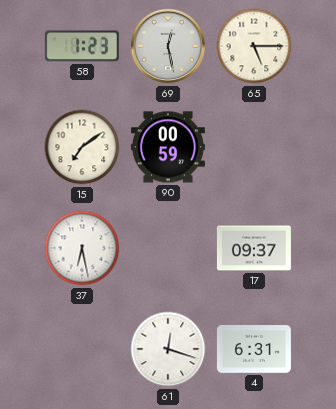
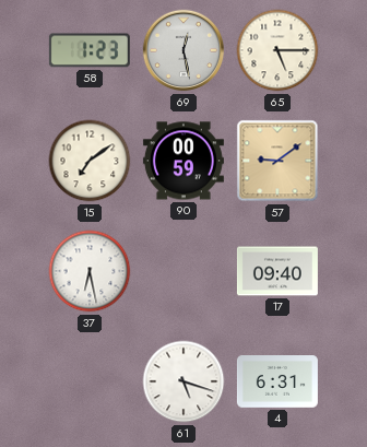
57: none -> 9:09
17: 09:37 -> 09:40
61: 12:18 -> 5:18
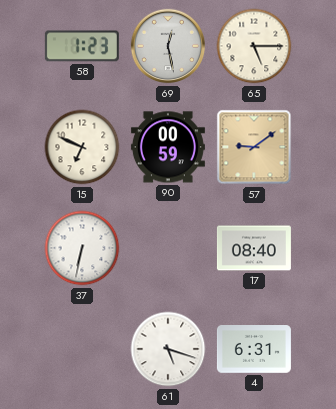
15: 7:09 -> 6:49
37: 6:28 -> 6:32
17: 09:40 -> 08:40
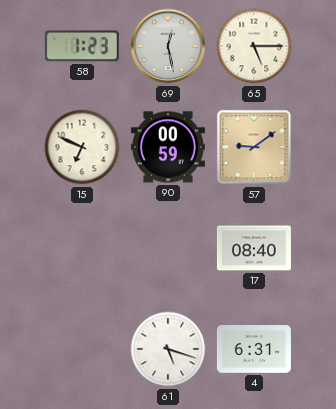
37: 6:32 -> none
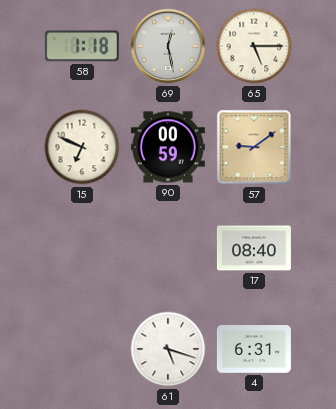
58: 1:23 -> 1:18
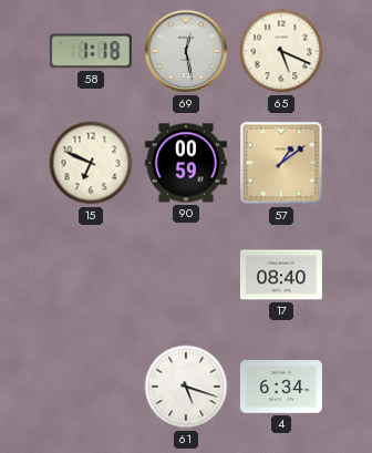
65: 5:15 -> 5:19
57: 9:09 -> 1:09
4: 6:31 -> 6:34
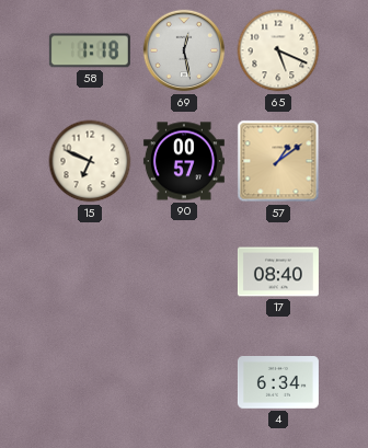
90: 00:59 -> 00:57
61: 5:18 -> none
